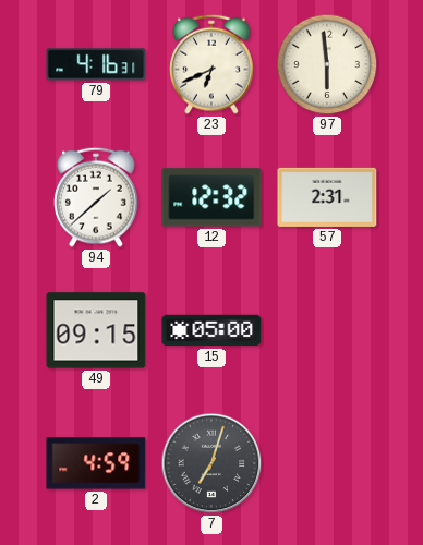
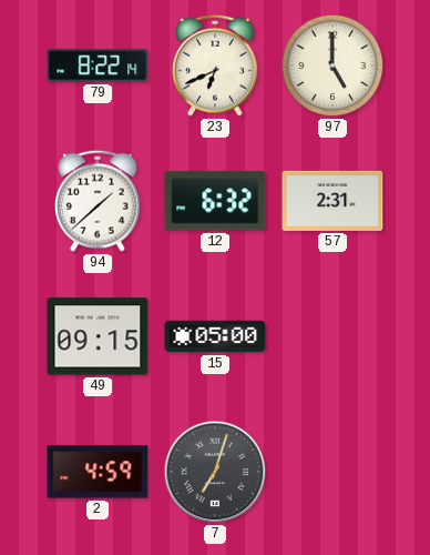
79: 4:16 -> 8:22
97: 5:59 -> 5:00
12: 12:32 -> 6:32
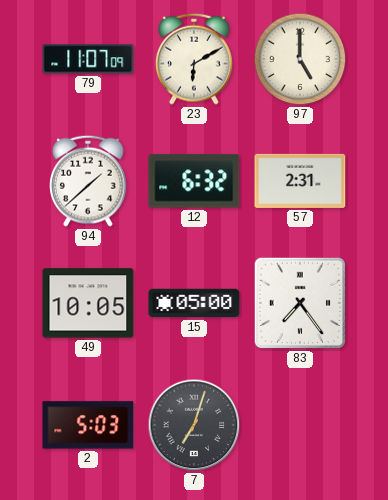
79: 8:22 -> 11:07
23: 6:41 -> 6:10
49: 09:15 -> 10:05
83: none -> 7:24
2: 4:59 -> 5:03
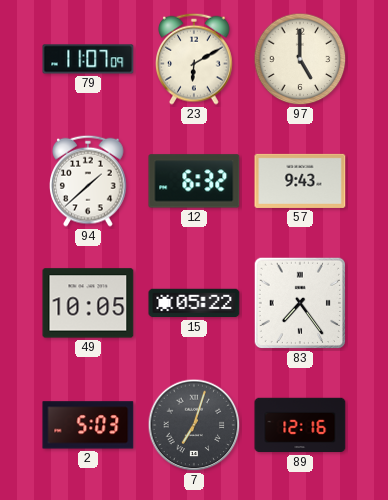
57: 2:31 -> 9:43
15: 05:00 -> 05:22
89: none -> 12:16
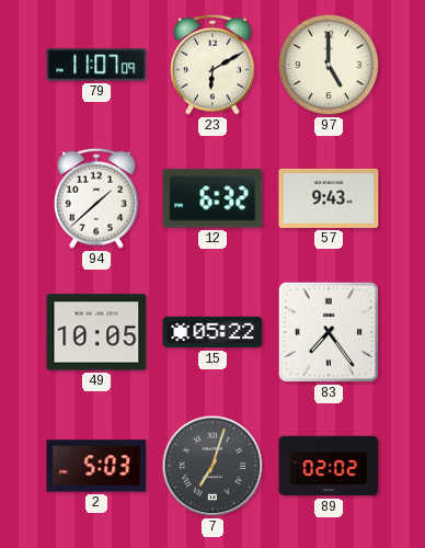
89: 12:16 -> 02:02
